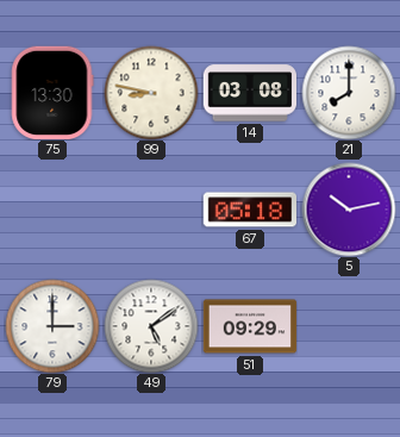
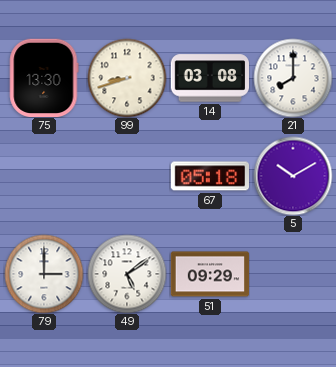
99: 8:47 -> 8:42
5: 10:13 -> 10:10
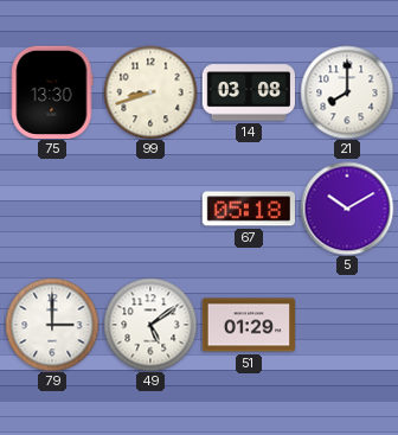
51: 09:29 -> 01:29
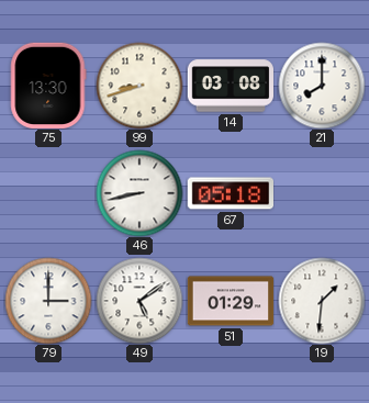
46: none -> 8:43
5: 10:10 -> none
19: none -> 1:31
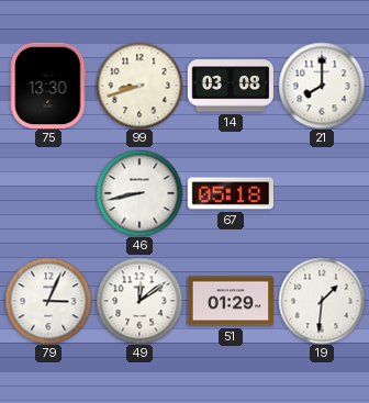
79: 3:00 -> 3:04
49: 5:09 -> 12:09
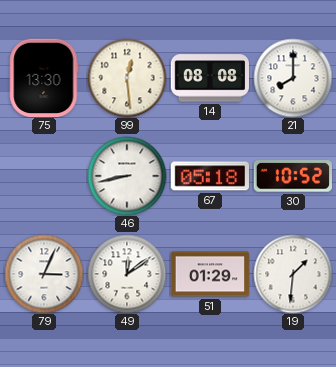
99: 8:42 -> 12:29
14: 03:08 -> 08:08
30: none -> 10:52
